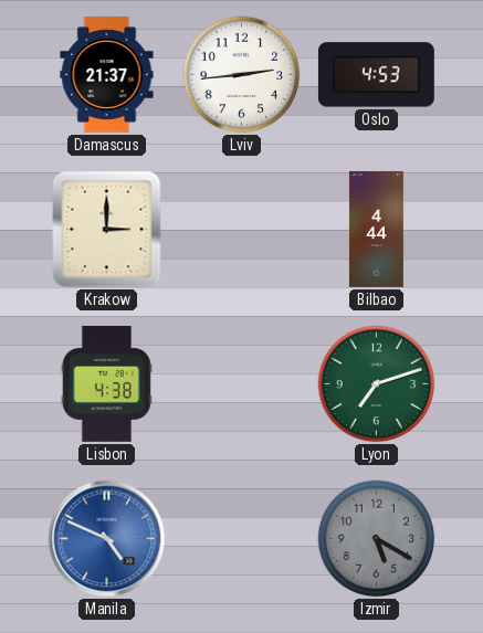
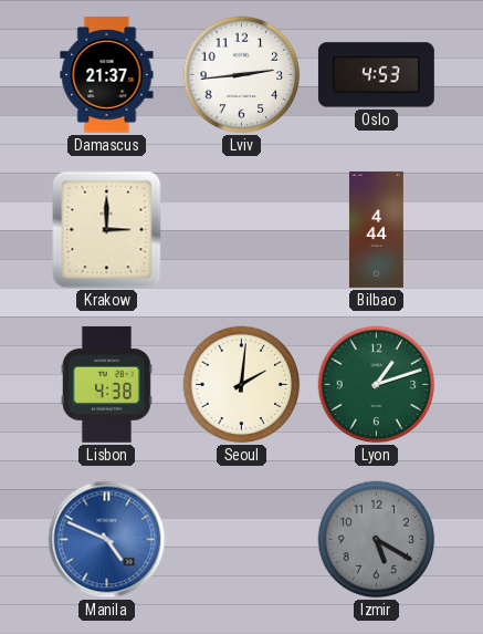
Seoul: none -> 2:01
Lyon: 7:12 -> 1:12
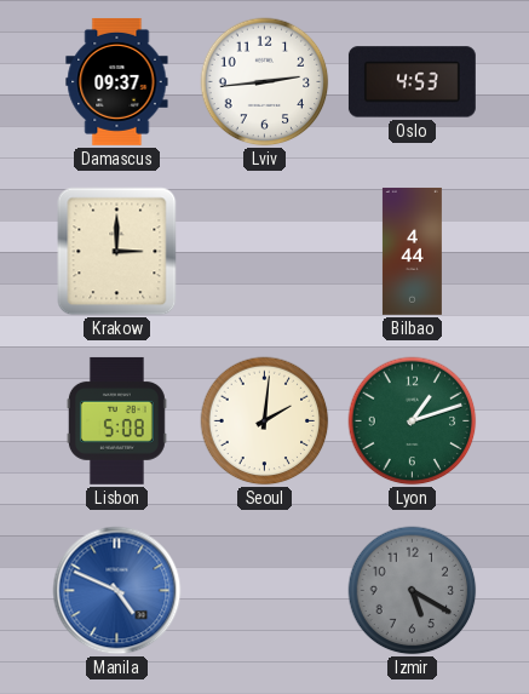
Damascus: 21:37 -> 09:37
Lisbon: 4:38 -> 5:08
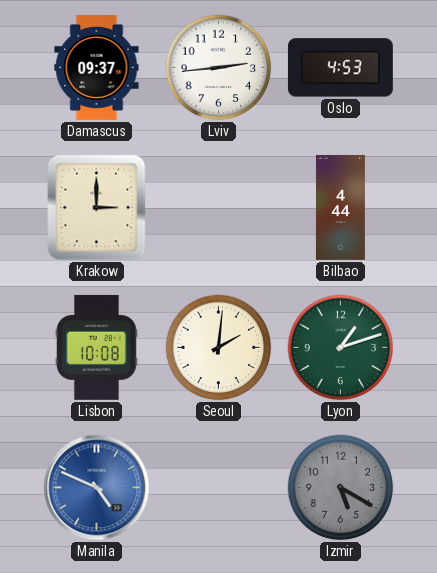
Lisbon: 5:08 -> 10:08
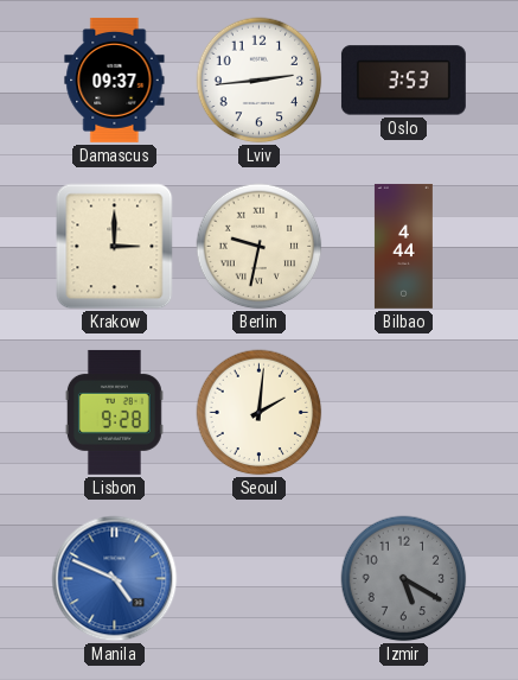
Oslo: 4:53 -> 3:53
Berlin: none -> 9:32
Lisbon: 10:08 -> 9:28
Lyon: 1:12 -> none
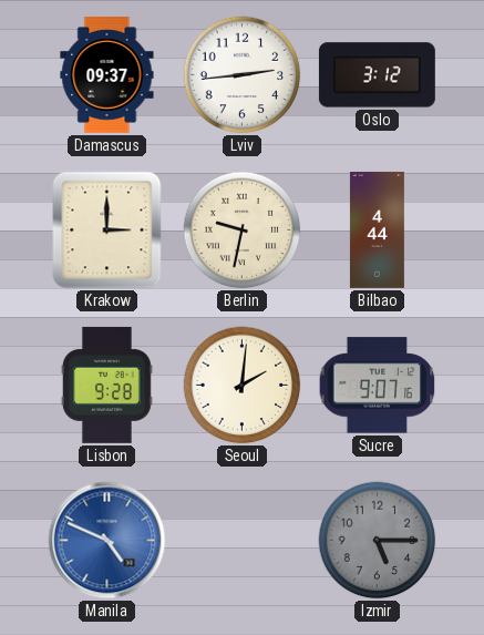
Oslo: 3:53 -> 3:12
Sucre: none -> 9:07
Izmir: 5:20 -> 5:15
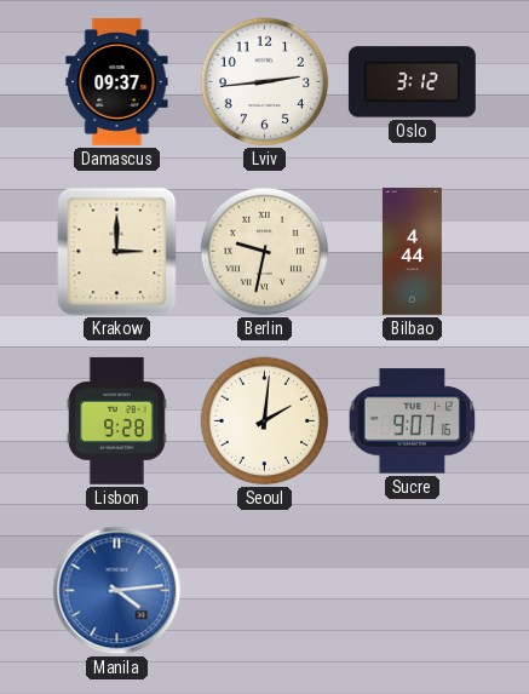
Manila: 4:49 -> 4:14
Izmir: 5:15 -> none
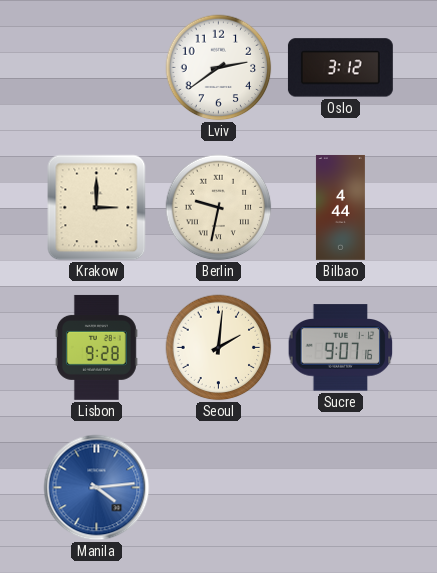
Damascus: 09:37 -> none
Lviv: 2:44 -> 2:39
